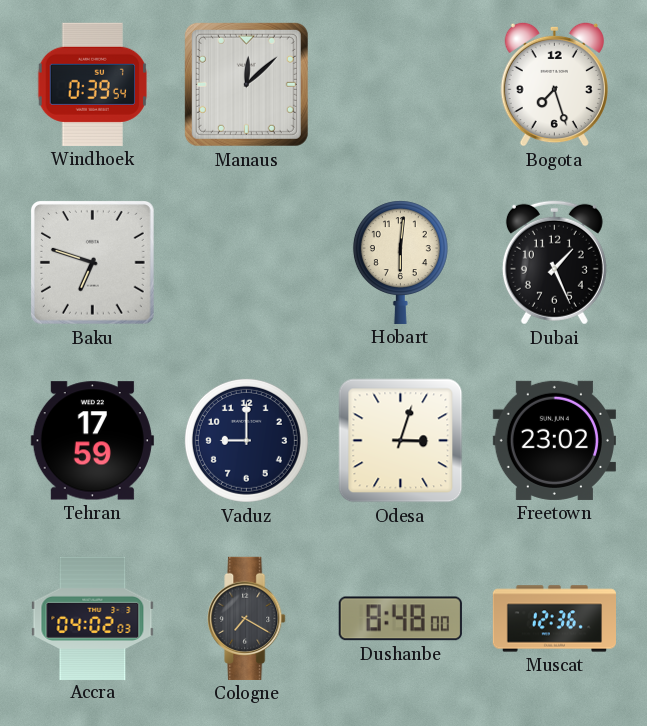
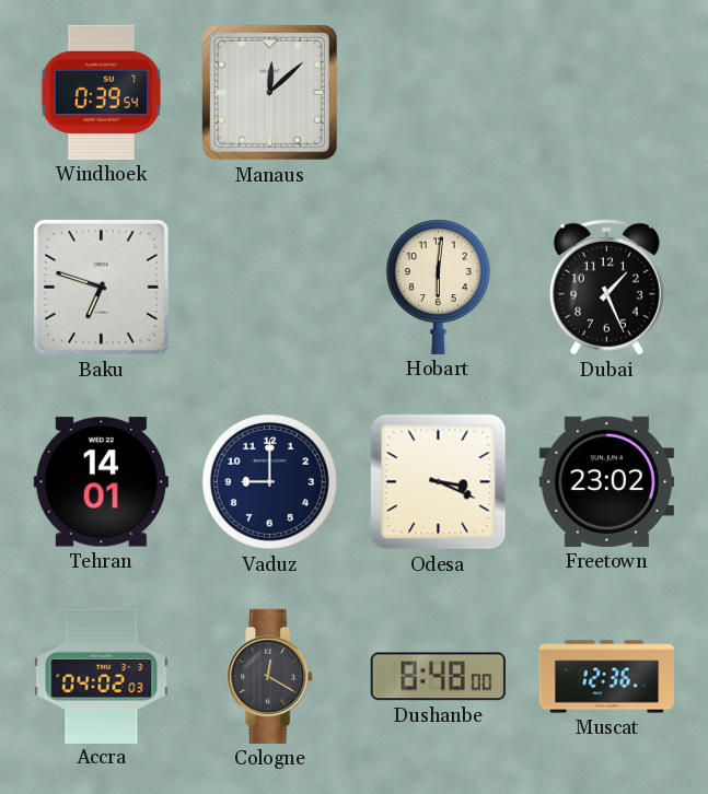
Bogota: 7:27 -> none
Tehran: 17:59 -> 14:01
Odesa: 3:03 -> 3:19
Cologne: 7:20 -> 12:20
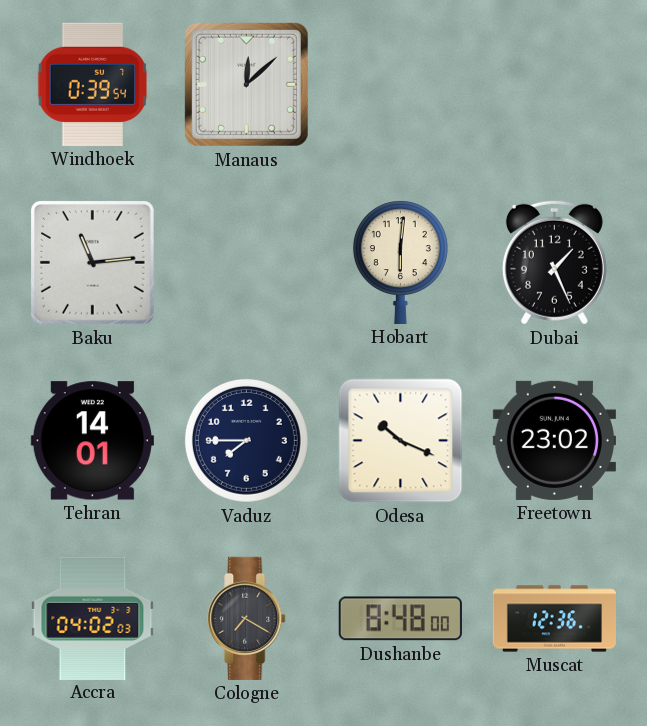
Baku: 6:48 -> 11:14
Vaduz: 9:00 -> 7:45
Odesa: 3:19 -> 10:19
Cologne: 12:20 -> 7:20
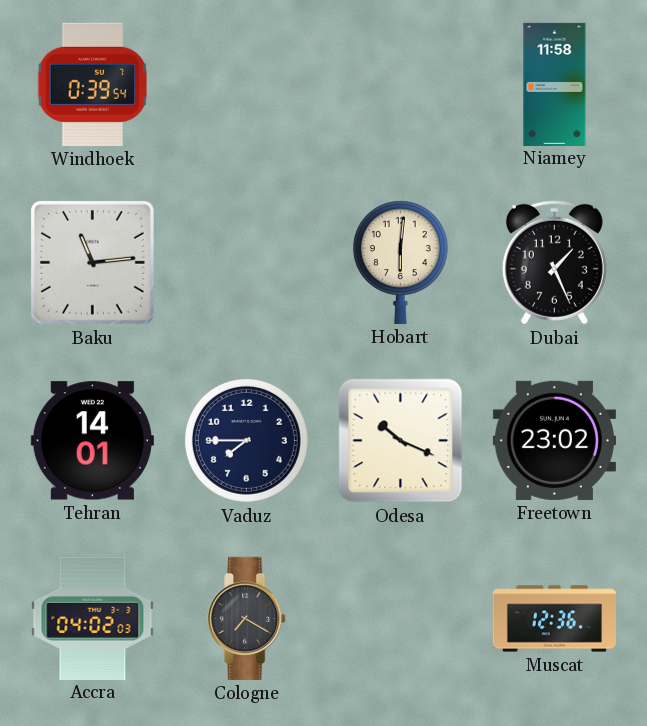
Manaus: 12:08 -> none
Niamey: none -> 11:58
Dushanbe: 8:48 -> none
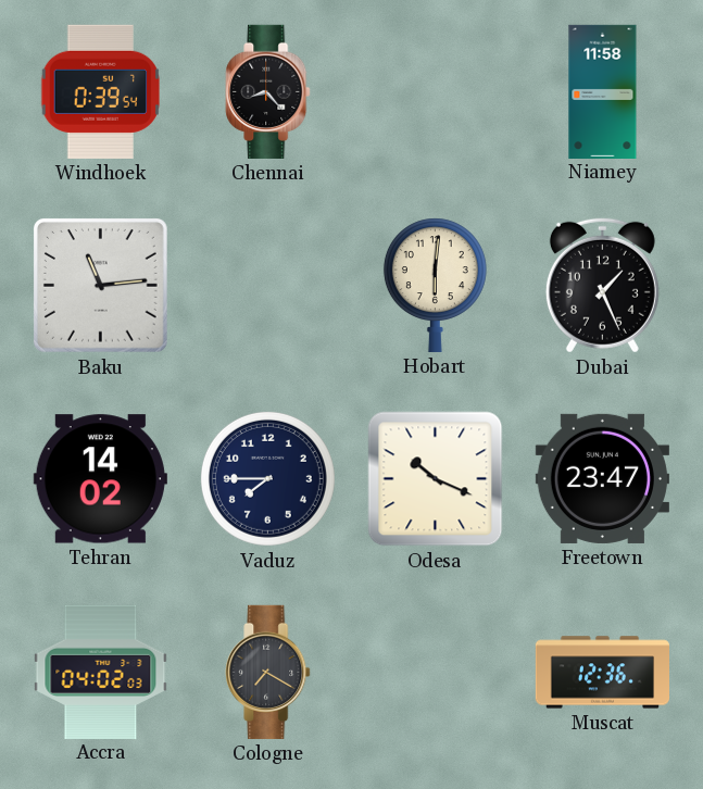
Chennai: none -> 8:23
Tehran: 14:01 -> 14:02
Freetown: 23:02 -> 23:47
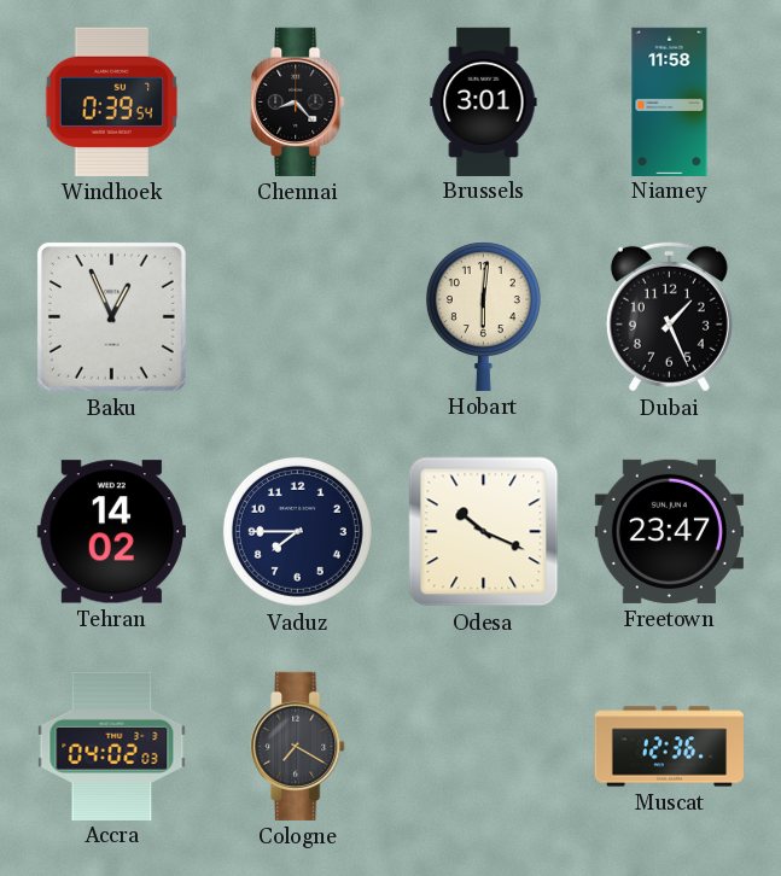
Brussels: none -> 3:01
Baku: 11:14 -> 12:56
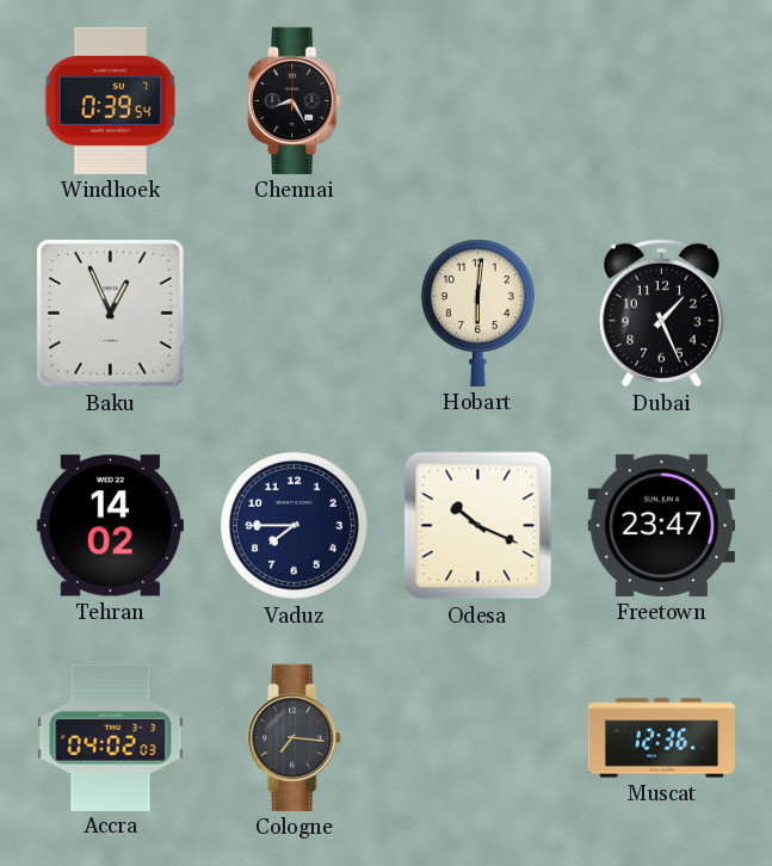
Chennai: 8:23 -> 8:25
Brussels: 3:01 -> none
Niamey: 11:58 -> none
Cologne: 7:20 -> 7:16
